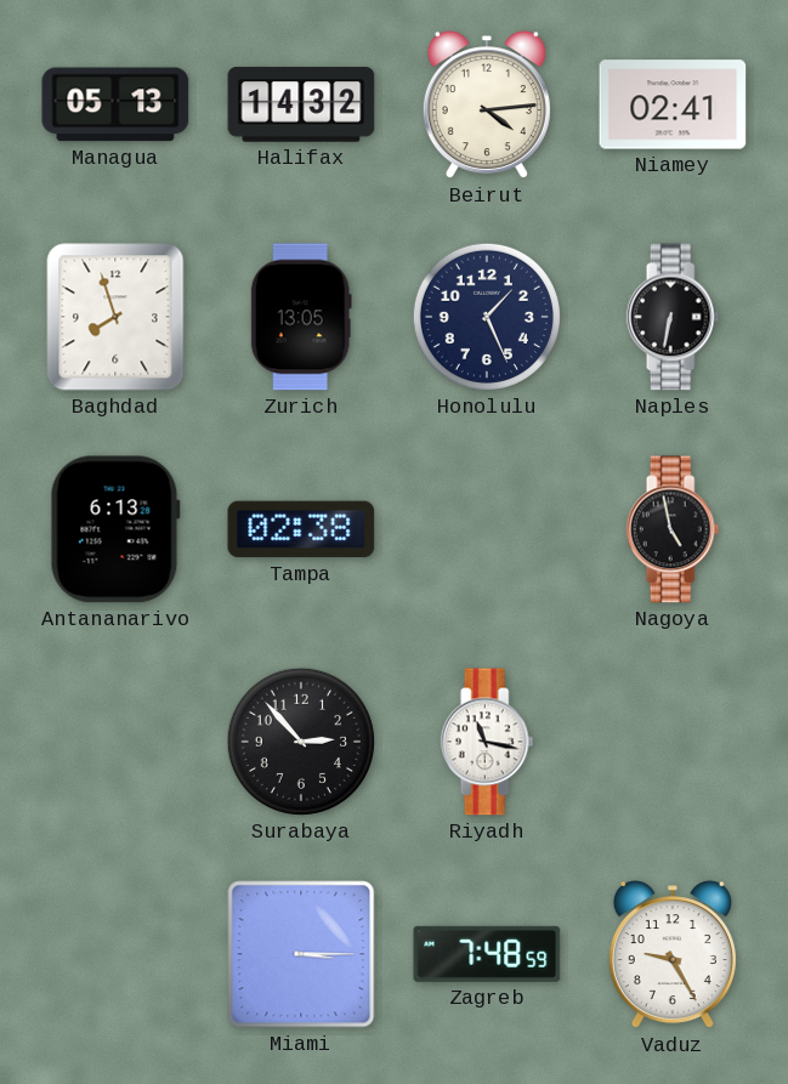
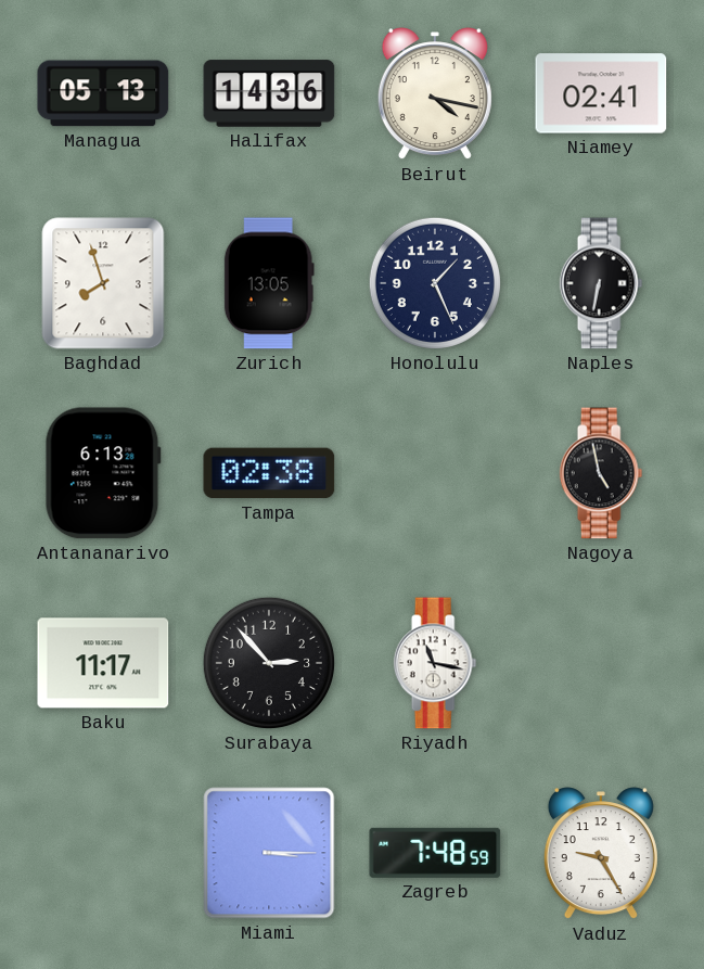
Halifax: 14:32 -> 14:36
Beirut: 4:14 -> 4:17
Baku: none -> 11:17
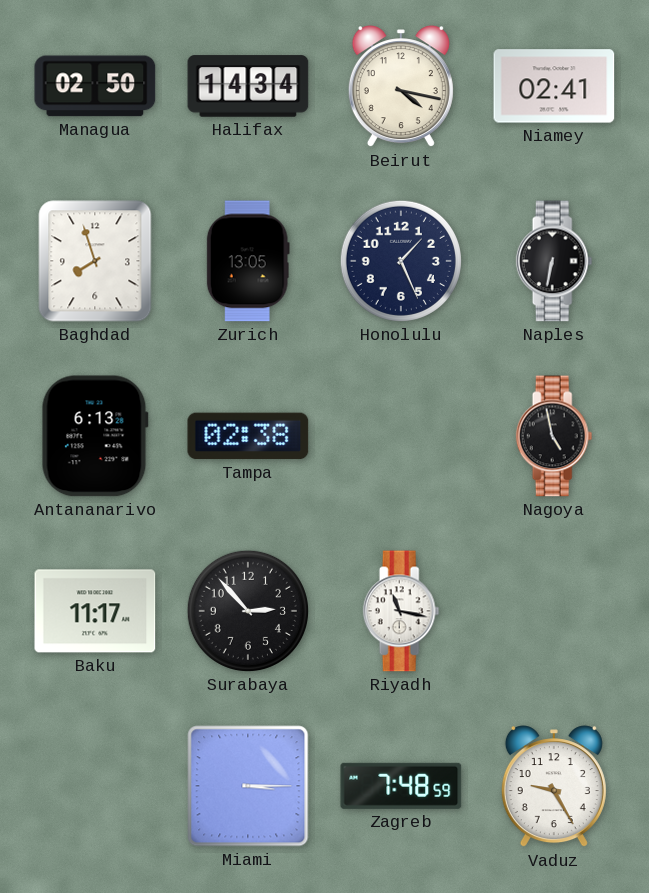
Managua: 05:13 -> 02:50
Halifax: 14:36 -> 14:34
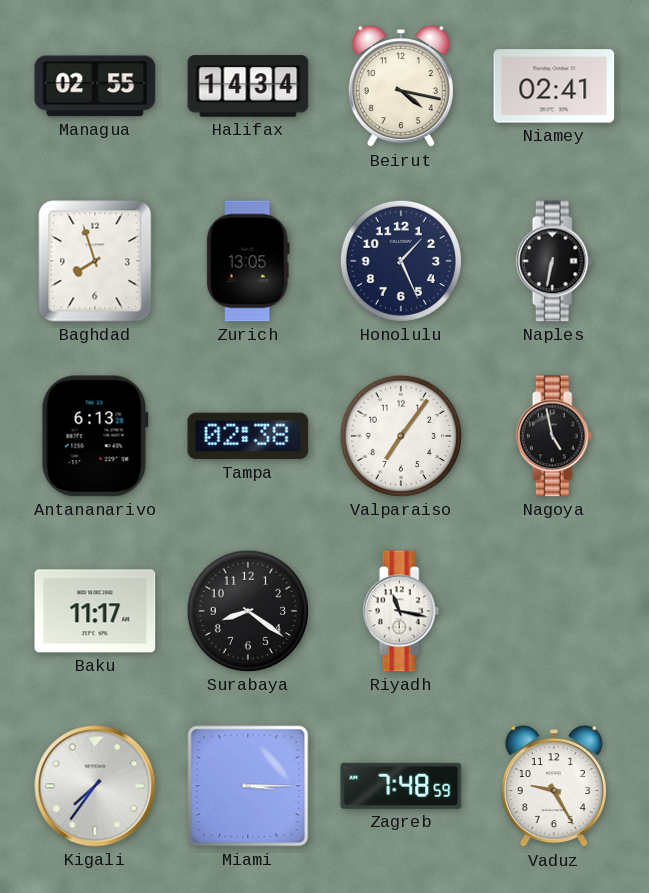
Managua: 02:50 -> 02:55
Valparaiso: none -> 7:06
Surabaya: 2:53 -> 8:21
Kigali: none -> 7:36
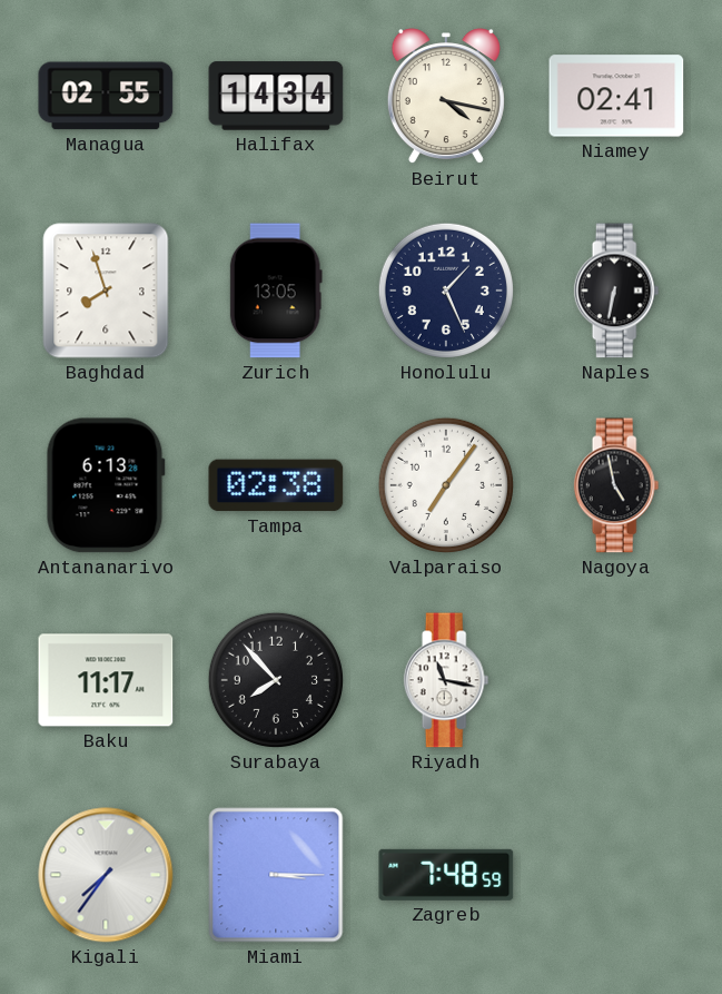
Surabaya: 8:21 -> 7:53
Vaduz: 9:25 -> none
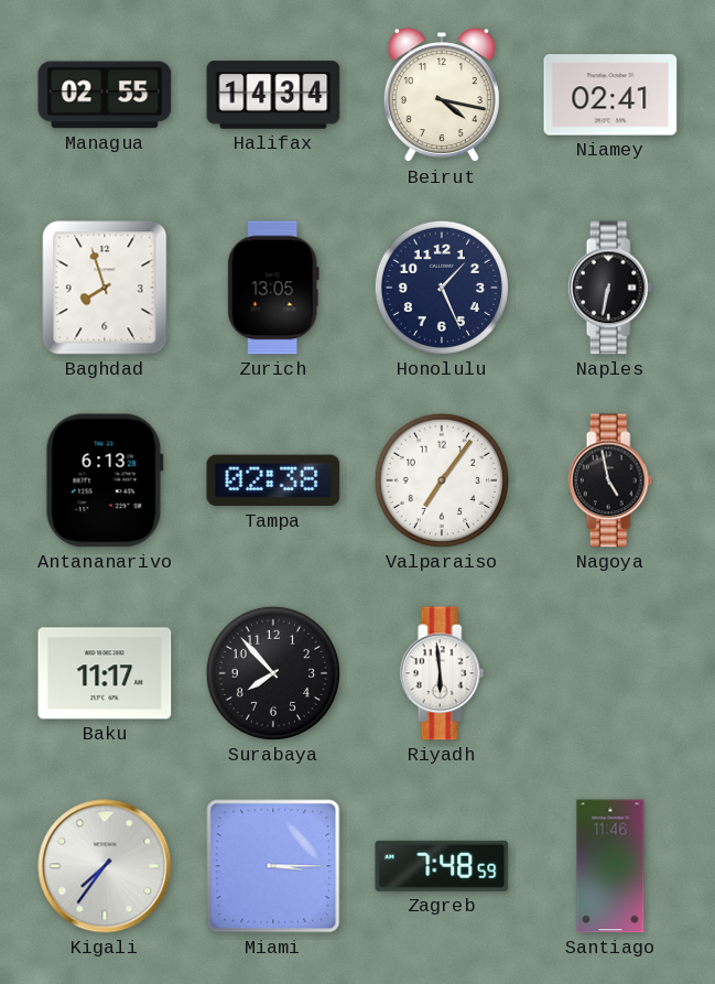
Riyadh: 11:17 -> 5:59
Santiago: none -> 11:46
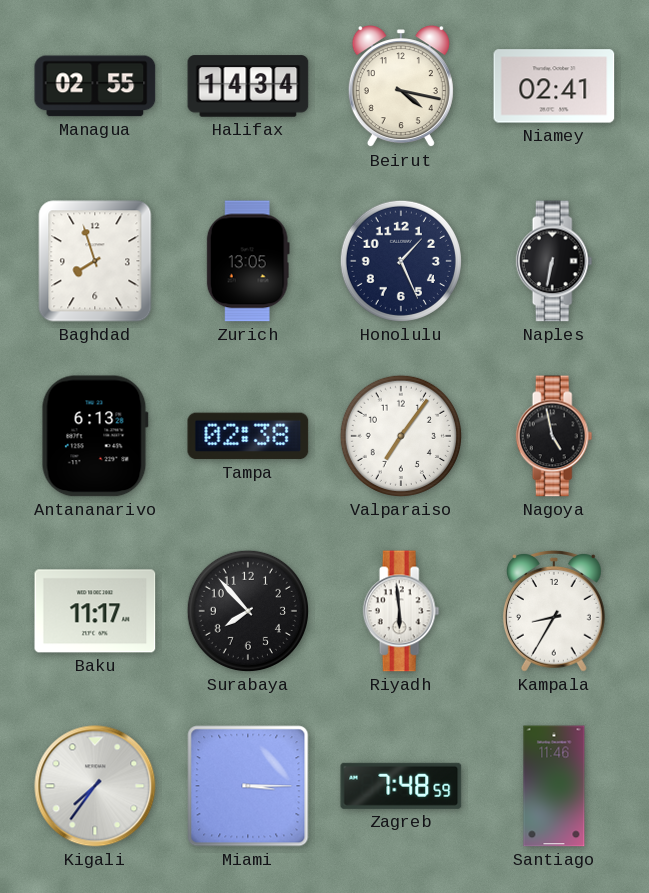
Kampala: none -> 8:35
